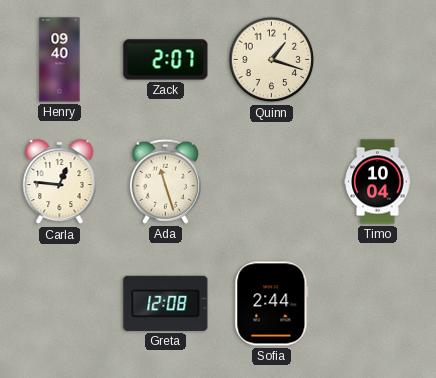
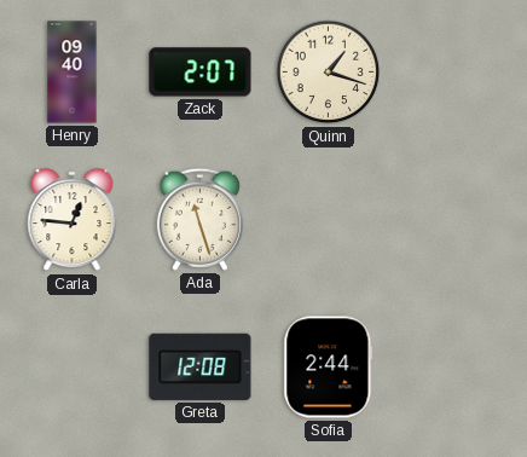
Timo: 10:04 -> none
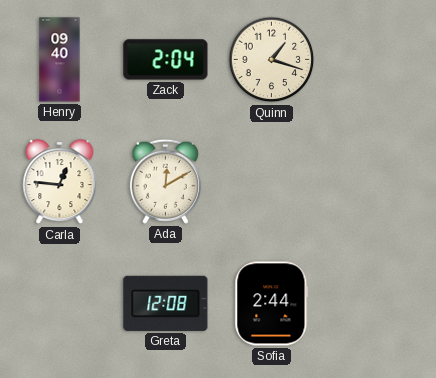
Zack: 2:07 -> 2:04
Ada: 11:27 -> 12:10
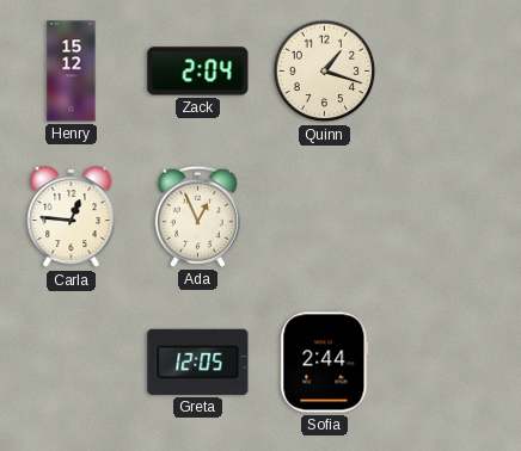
Henry: 09:40 -> 15:12
Ada: 12:10 -> 12:56
Greta: 12:08 -> 12:05
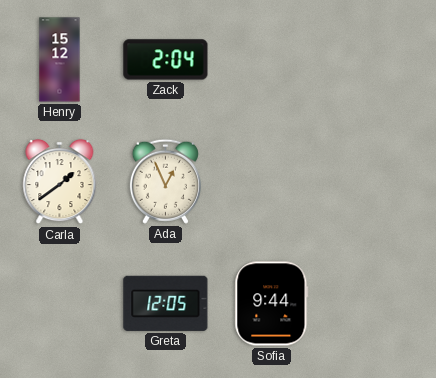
Quinn: 1:18 -> none
Carla: 12:46 -> 1:39
Sofia: 2:44 -> 9:44
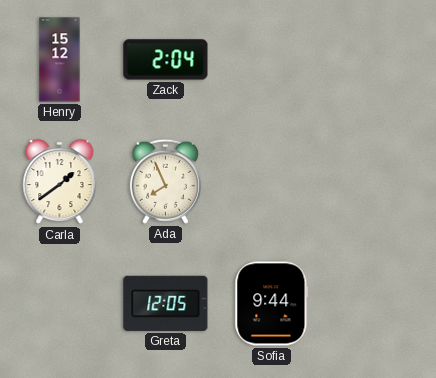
Ada: 12:56 -> 7:56
